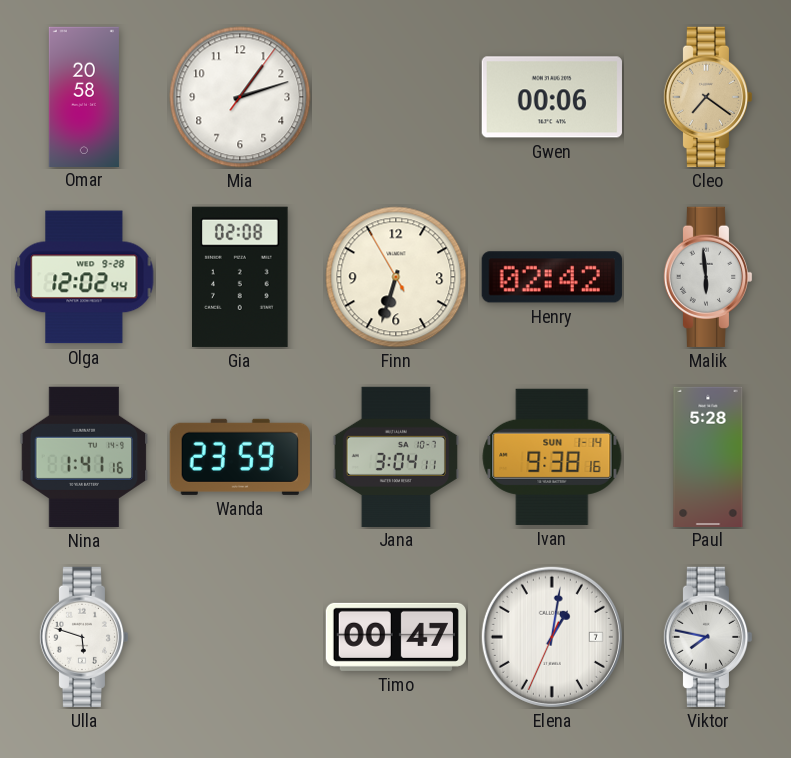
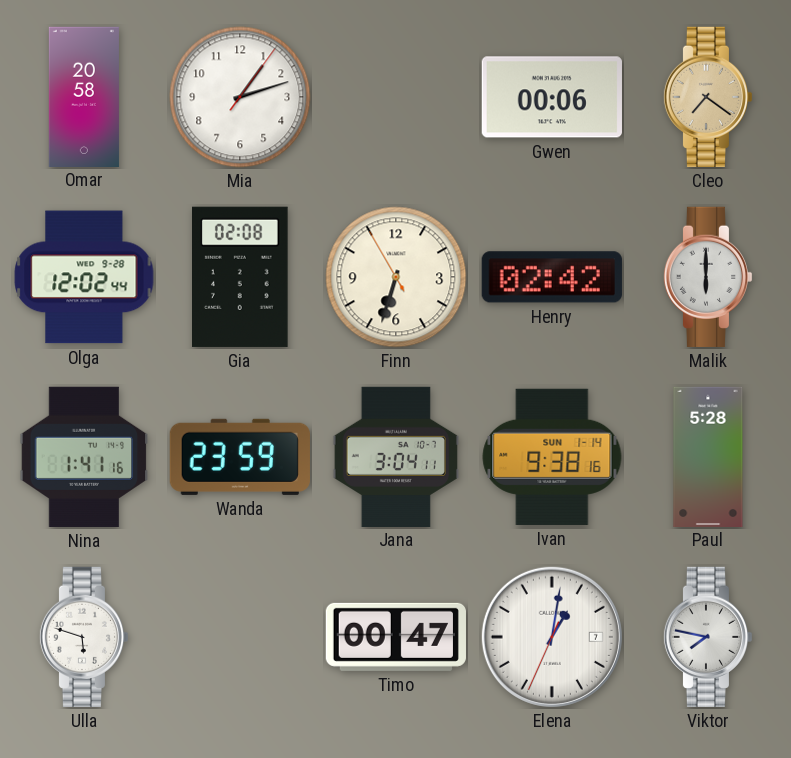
Malik: 5:59 -> 6:00
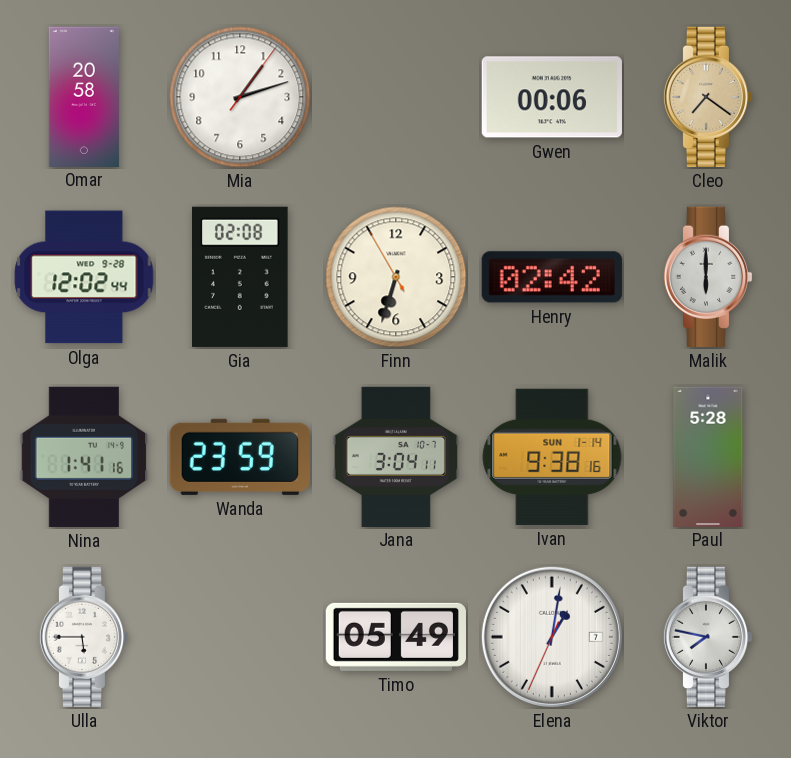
Ulla: 5:48 -> 5:45
Timo: 00:47 -> 05:49
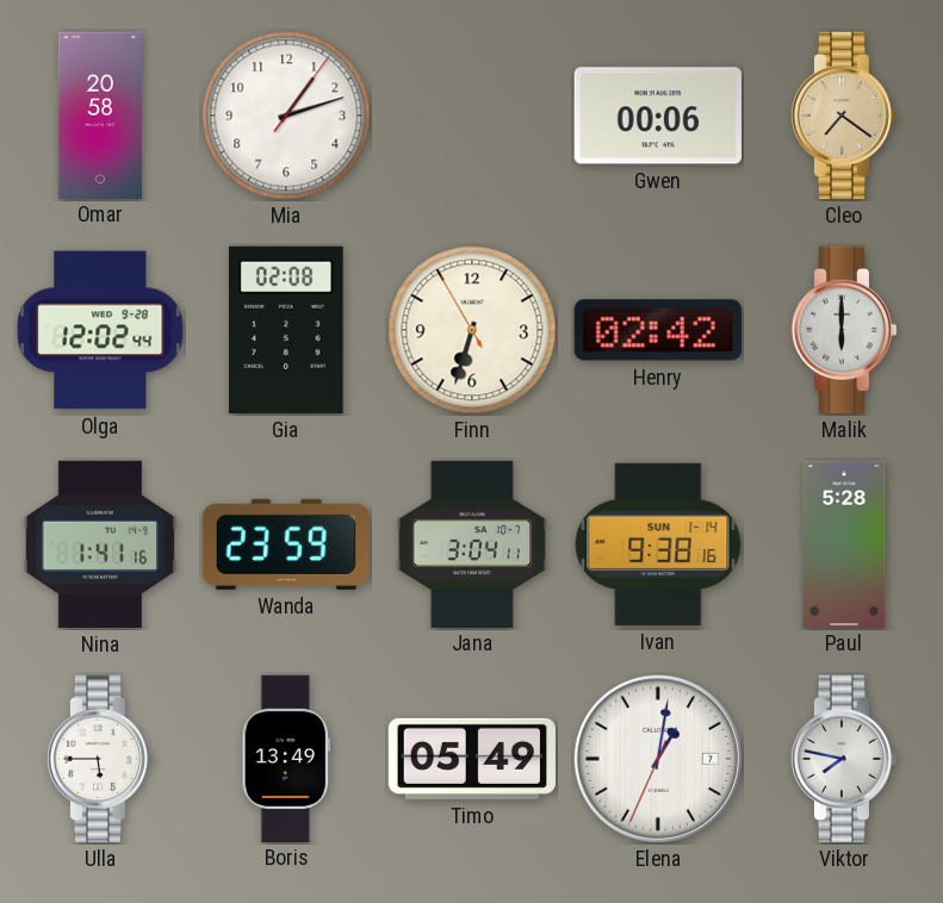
Boris: none -> 13:49
